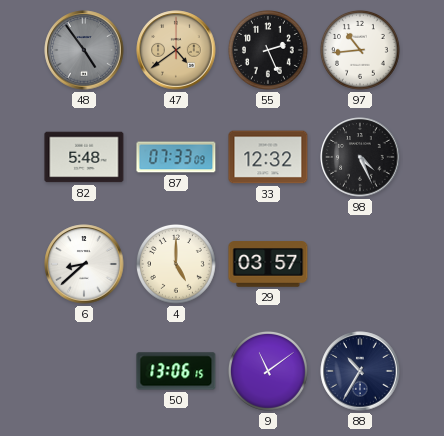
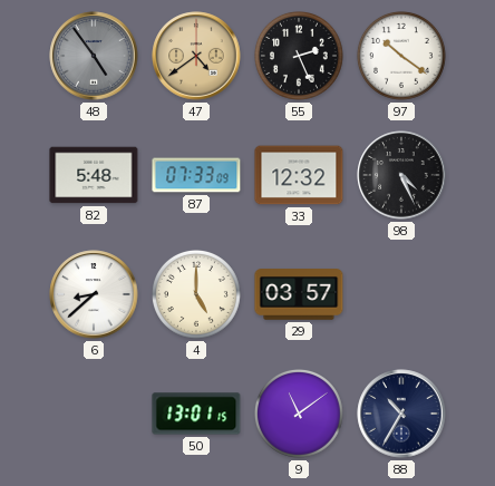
97: 10:44 -> 10:21
50: 13:06 -> 13:01
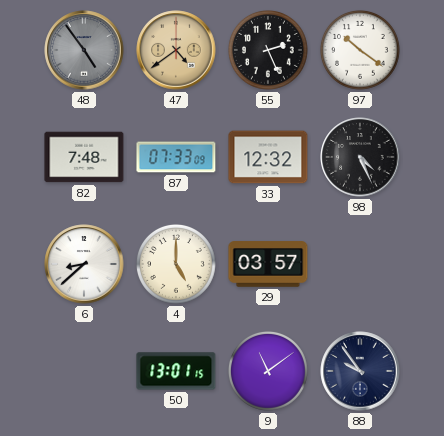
82: 5:48 -> 7:48
88: 10:35 -> 9:54
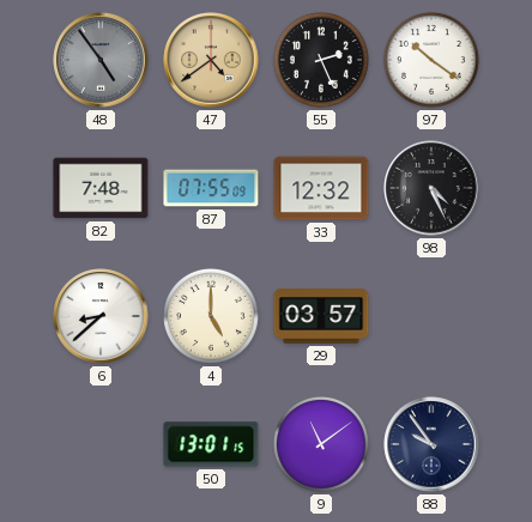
87: 07:33 -> 07:55
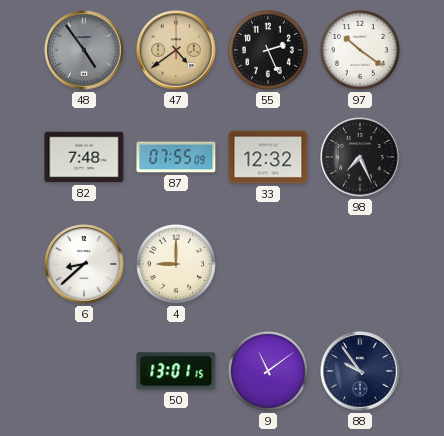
98: 4:26 -> 7:26
4: 5:00 -> 9:00
29: 03:57 -> none
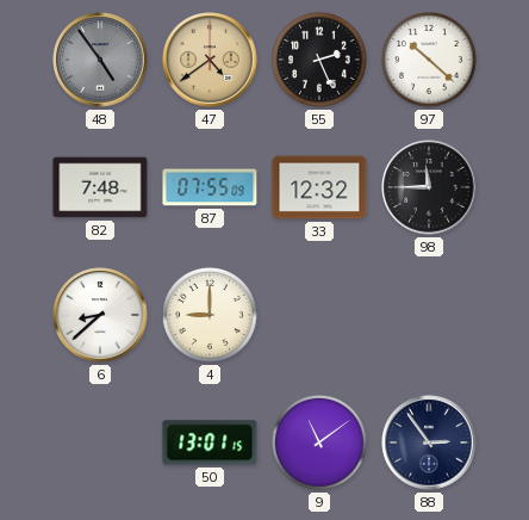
97: 10:21 -> 10:22
98: 7:26 -> 11:45
88: 9:54 -> 2:54
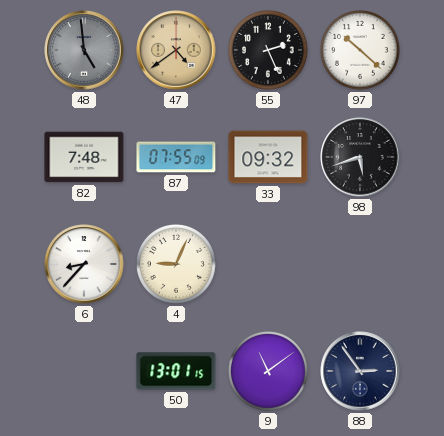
48: 4:54 -> 4:59
33: 12:32 -> 09:32
98: 11:45 -> 5:42
6: 8:38 -> 8:37
4: 9:00 -> 9:04
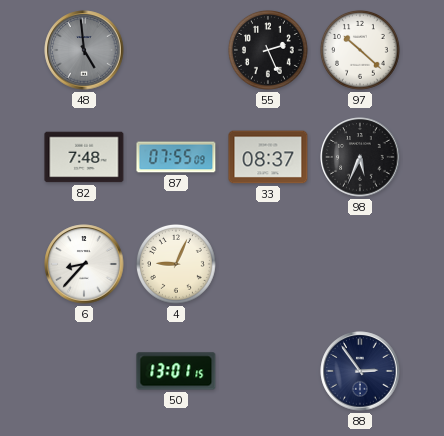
47: 4:39 -> none
33: 09:32 -> 08:37
98: 5:42 -> 5:34
9: 11:09 -> none
